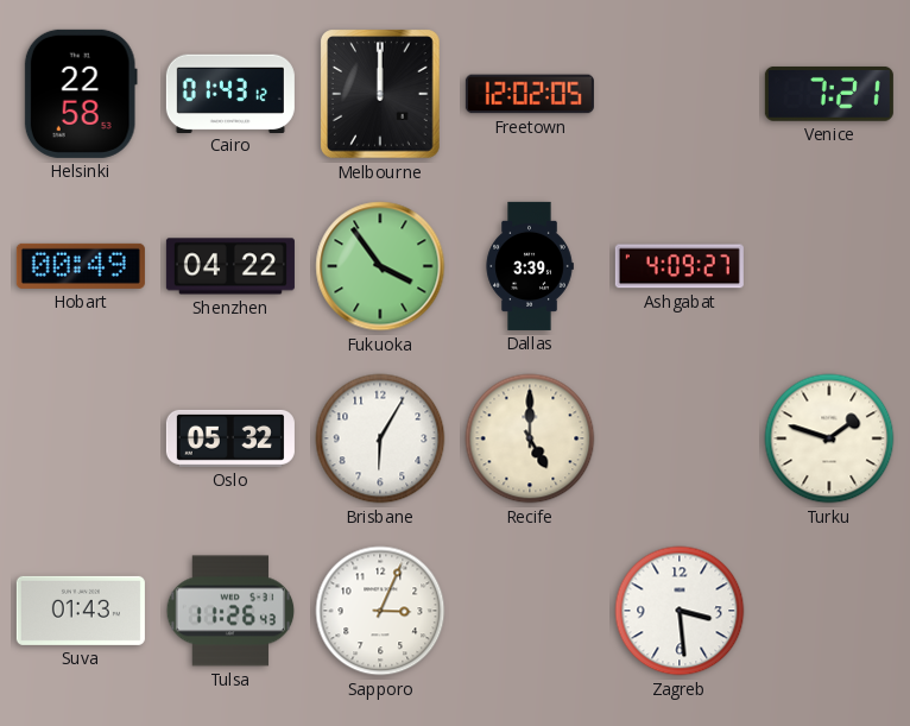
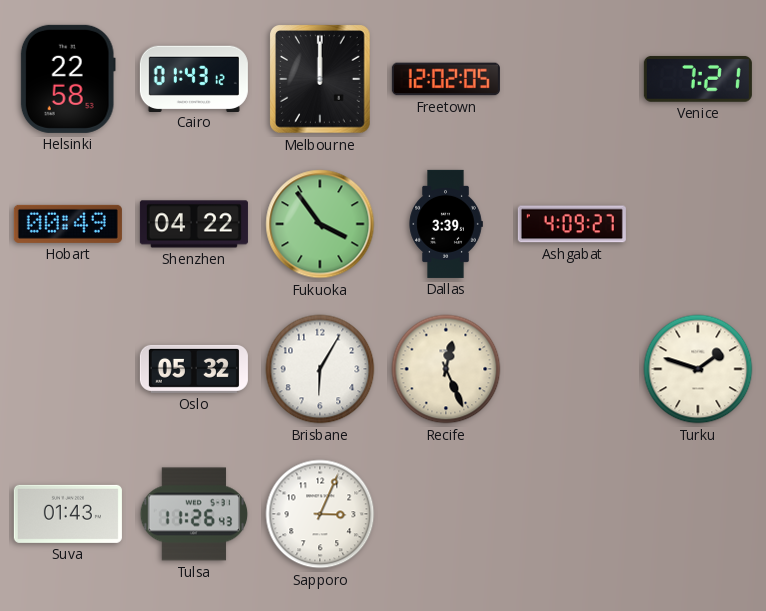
Recife: 5:00 -> 12:26
Zagreb: 3:29 -> none
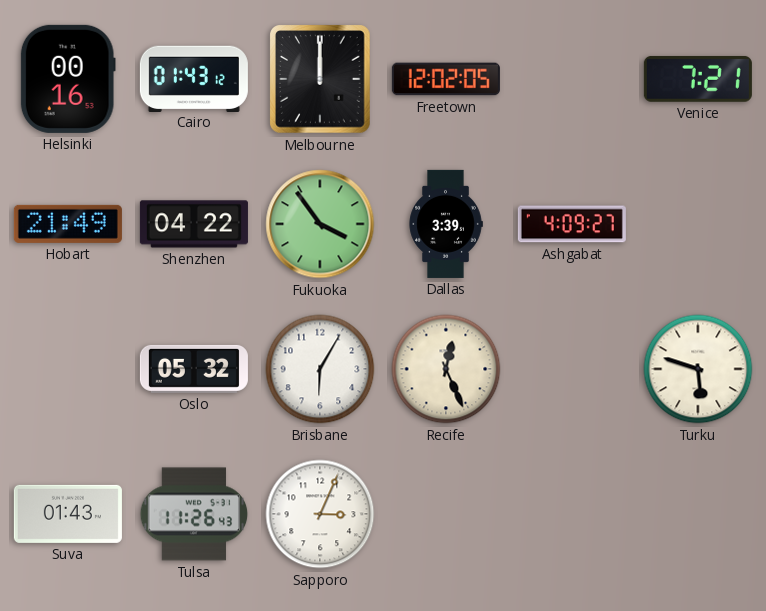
Helsinki: 22:58 -> 00:16
Hobart: 00:49 -> 21:49
Turku: 1:48 -> 5:48
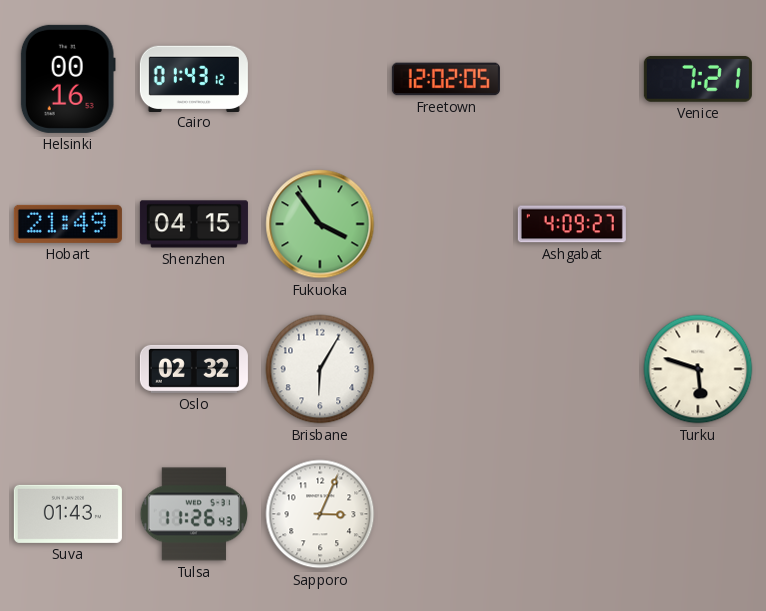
Melbourne: 12:00 -> none
Shenzhen: 04:22 -> 04:15
Dallas: 3:39 -> none
Oslo: 05:32 -> 02:32
Recife: 12:26 -> none
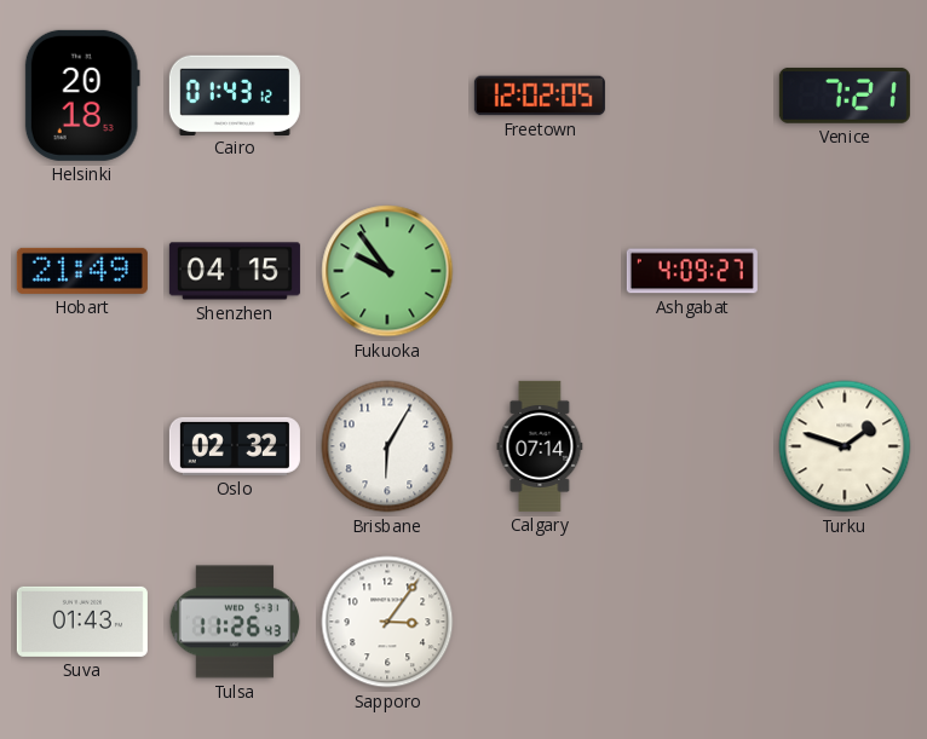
Helsinki: 00:16 -> 20:18
Fukuoka: 3:54 -> 9:54
Calgary: none -> 07:14
Turku: 5:48 -> 1:48
Sapporo: 3:04 -> 3:06
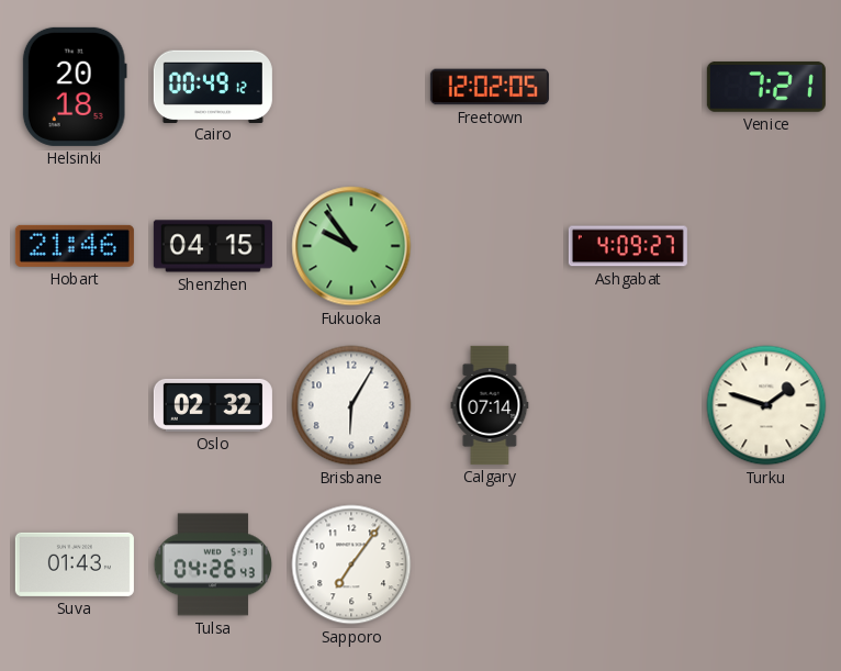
Cairo: 01:43 -> 00:49
Hobart: 21:49 -> 21:46
Tulsa: 11:26 -> 04:26
Sapporo: 3:06 -> 7:06
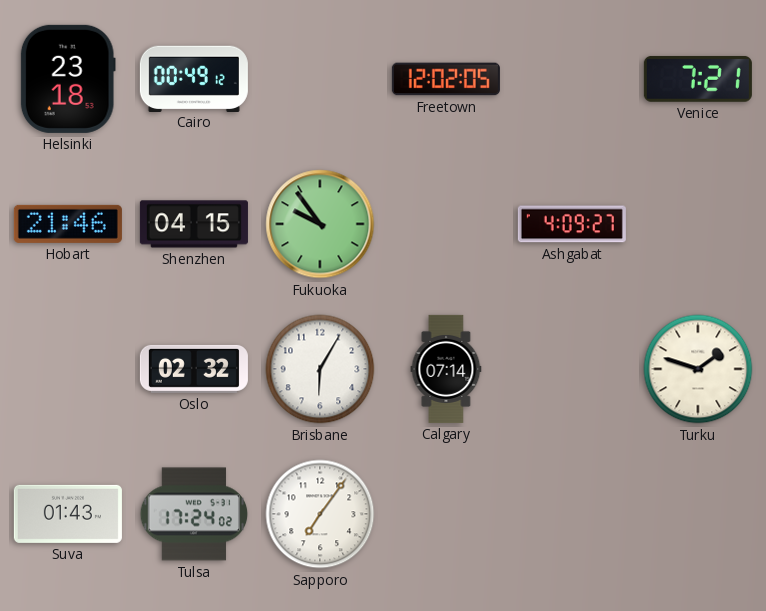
Helsinki: 20:18 -> 23:18
Tulsa: 04:26 -> 17:24
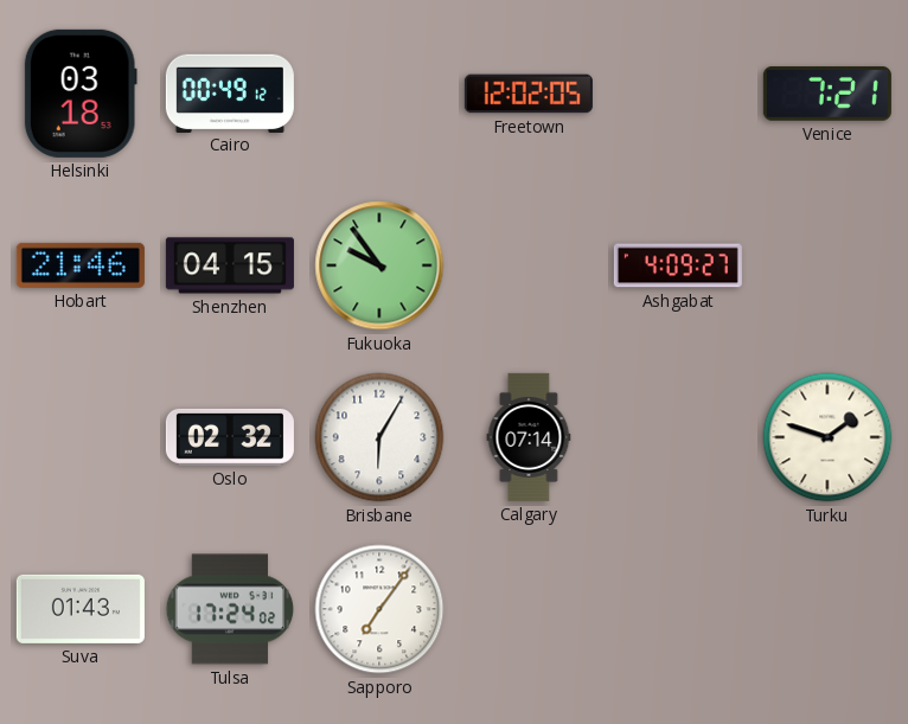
Helsinki: 23:18 -> 03:18
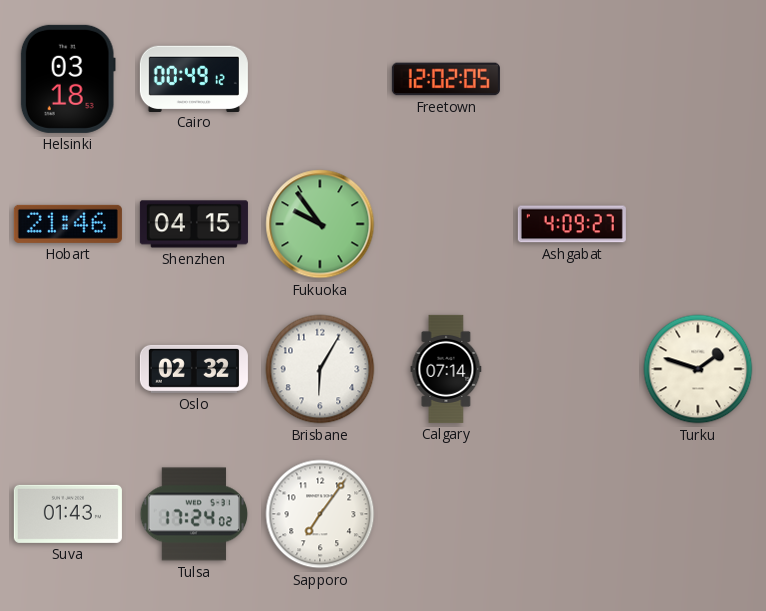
Venice: 7:21 -> none
